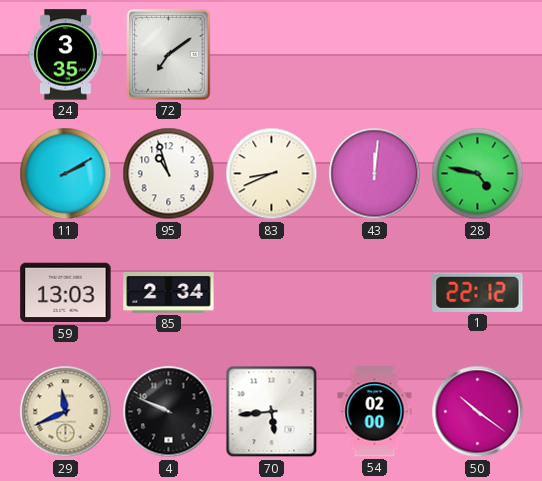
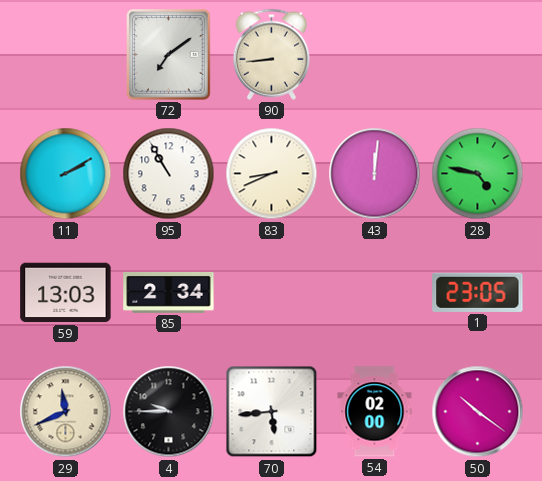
24: 3:35 -> none
90: none -> 8:44
95: 10:57 -> 10:55
1: 22:12 -> 23:05
4: 9:49 -> 9:45
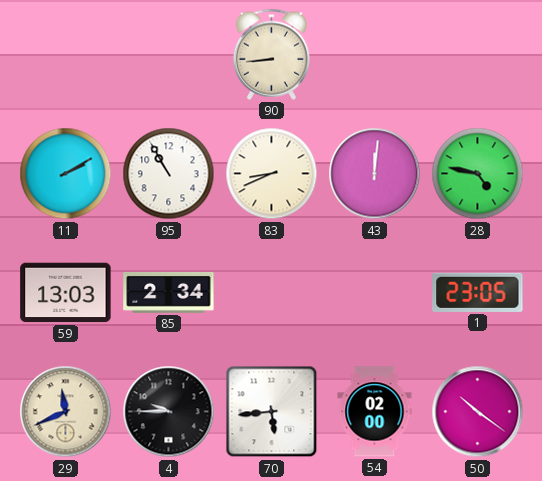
72: 7:09 -> none
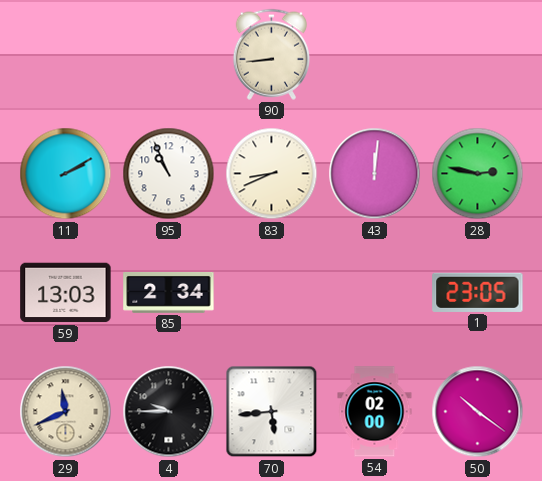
95: 10:55 -> 10:56
28: 4:47 -> 2:47
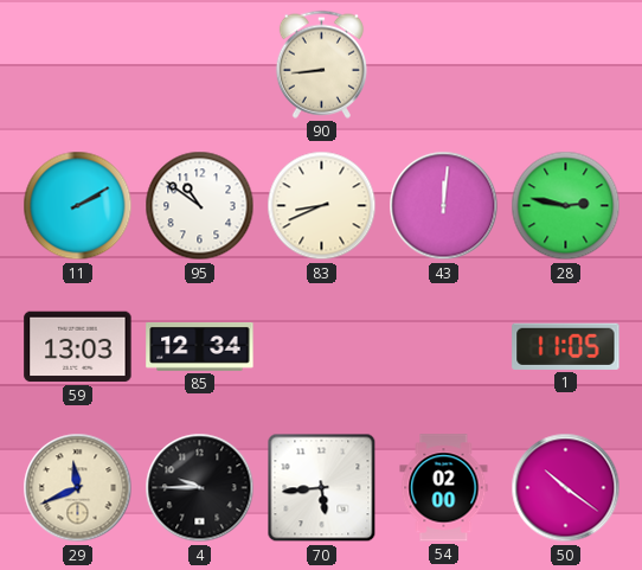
95: 10:56 -> 10:51
85: 2:34 -> 12:34
1: 23:05 -> 11:05
